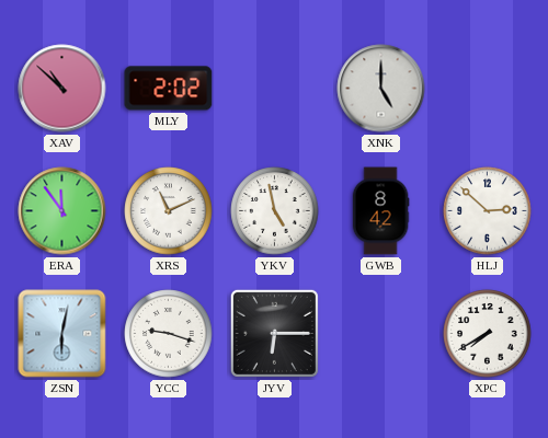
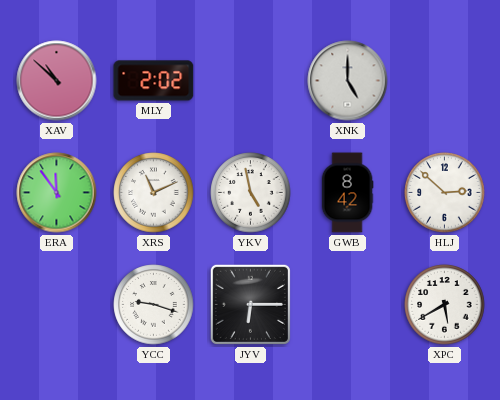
ZSN: 6:02 -> none
XPC: 7:40 -> 5:40
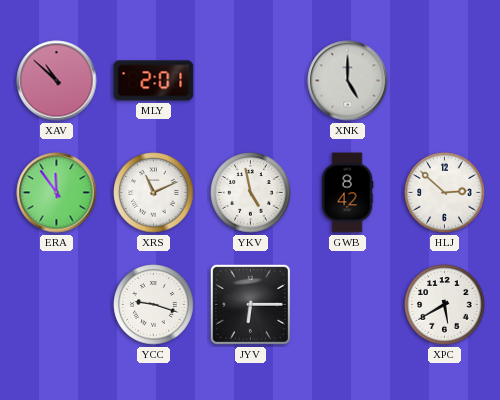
MLY: 2:02 -> 2:01
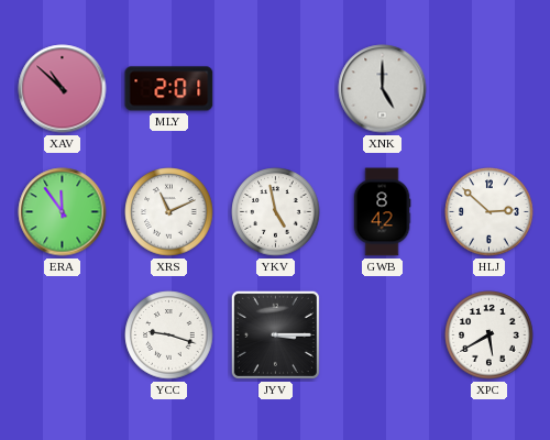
JYV: 6:15 -> 3:15
